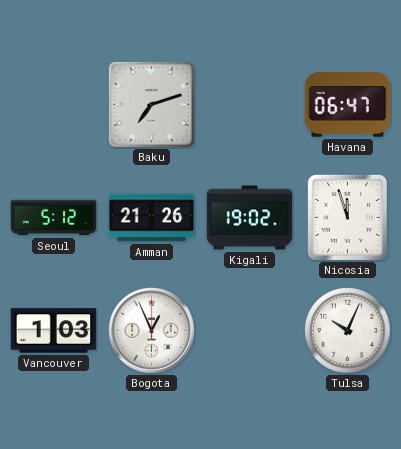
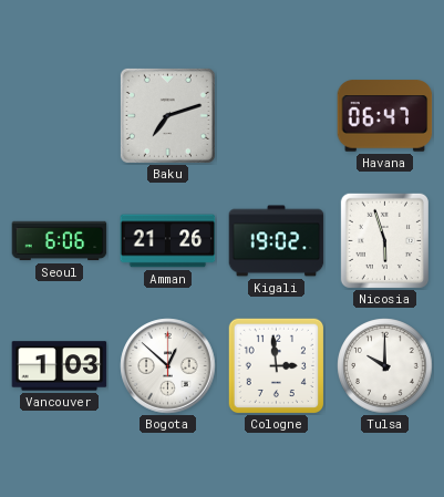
Seoul: 5:12 -> 6:06
Nicosia: 11:57 -> 5:57
Bogota: 12:56 -> 12:52
Cologne: none -> 2:59
Tulsa: 10:04 -> 10:00
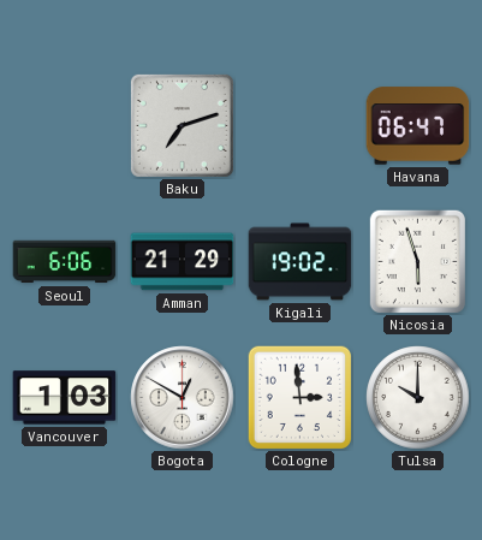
Amman: 21:26 -> 21:29
Bogota: 12:52 -> 12:50
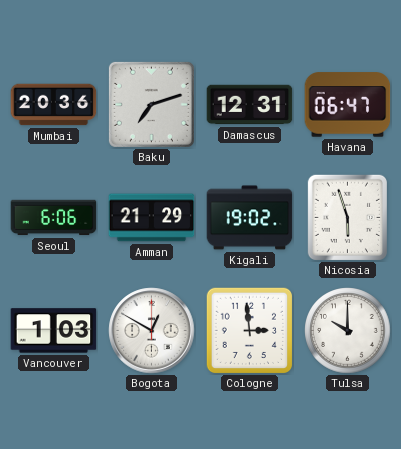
Mumbai: none -> 20:36
Damascus: none -> 12:31
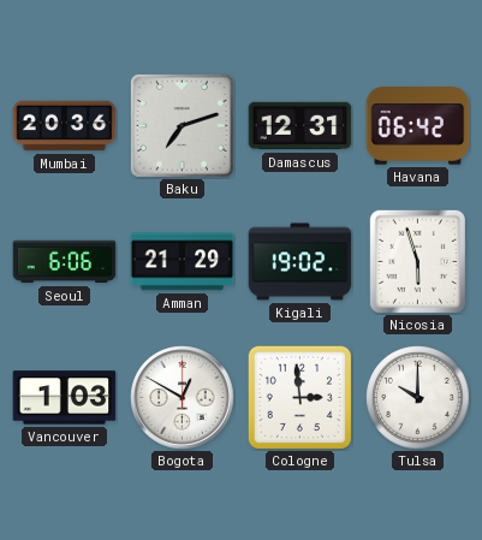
Havana: 06:47 -> 06:42
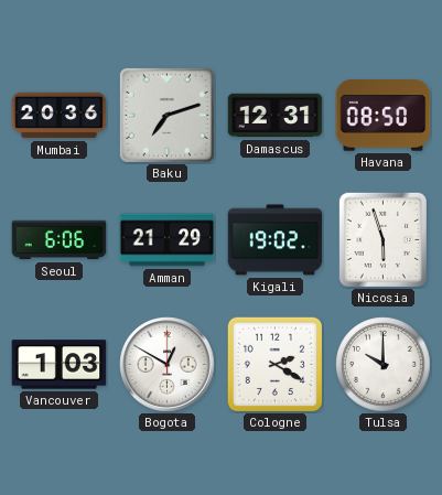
Havana: 06:42 -> 08:50
Cologne: 2:59 -> 2:20
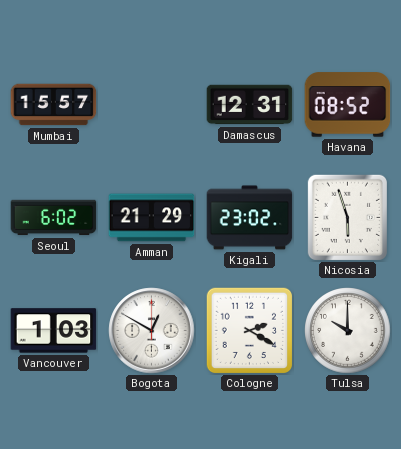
Mumbai: 20:36 -> 15:57
Baku: 7:12 -> none
Havana: 08:50 -> 08:52
Seoul: 6:06 -> 6:02
Kigali: 19:02 -> 23:02
